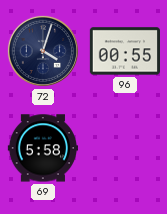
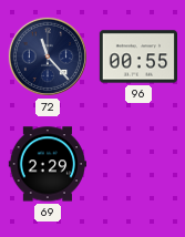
72: 4:03 -> 11:23
69: 5:58 -> 2:29
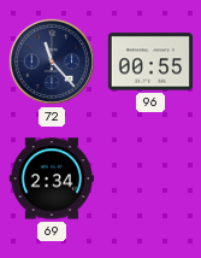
69: 2:29 -> 2:34
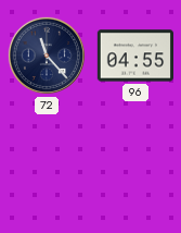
96: 00:55 -> 04:55
69: 2:34 -> none
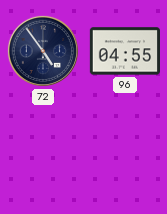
72: 11:23 -> 4:54
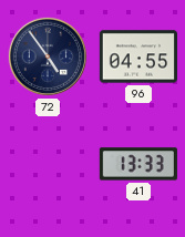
41: none -> 13:33
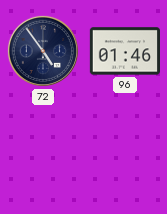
96: 04:55 -> 01:46
41: 13:33 -> none
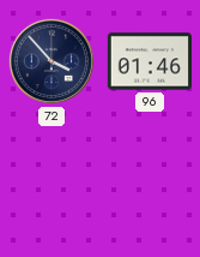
72: 4:54 -> 3:53
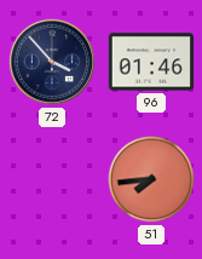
51: none -> 7:44
